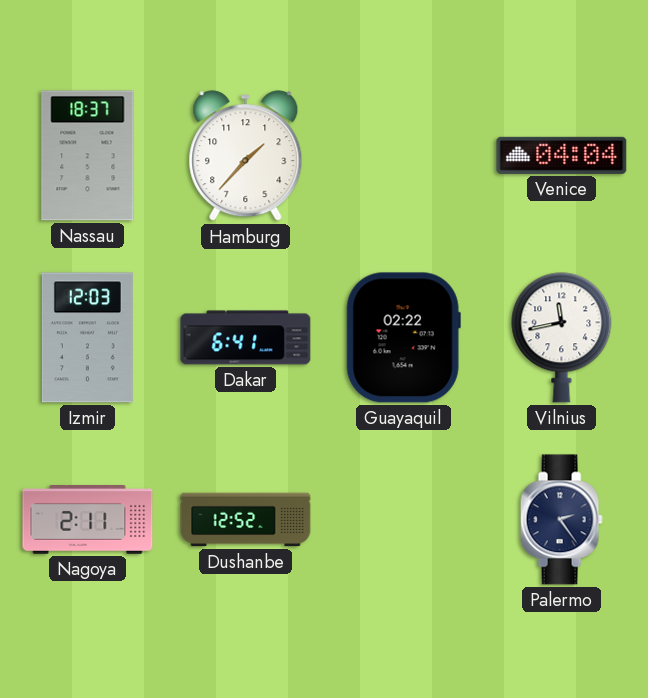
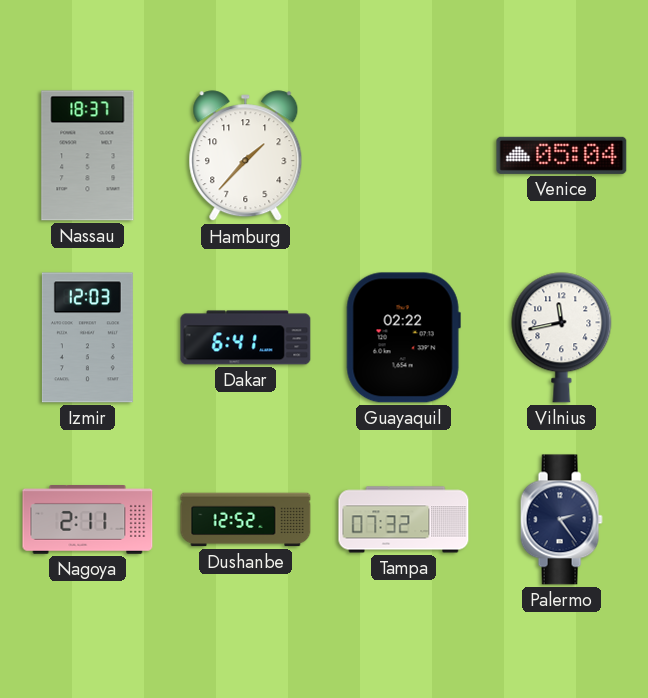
Venice: 04:04 -> 05:04
Tampa: none -> 07:32
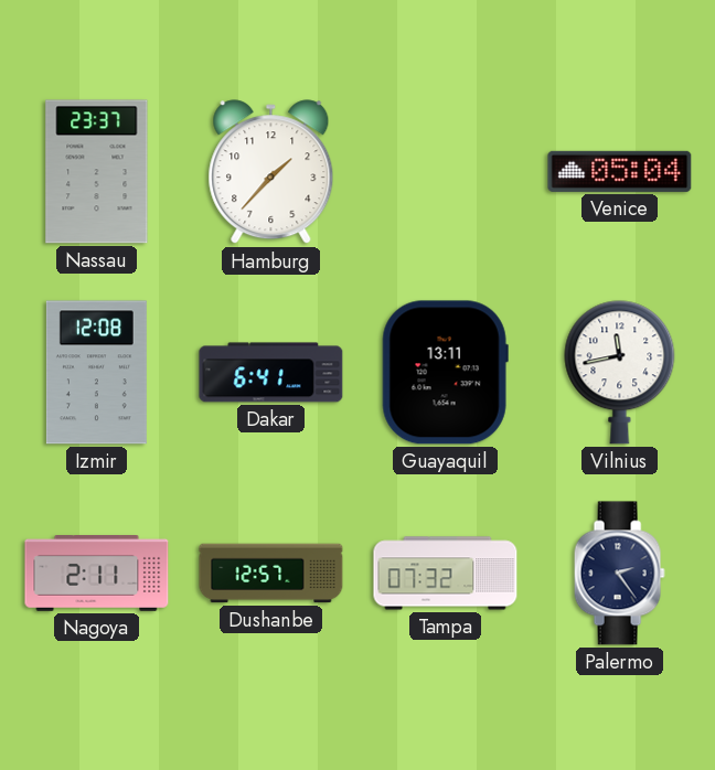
Nassau: 18:37 -> 23:37
Izmir: 12:03 -> 12:08
Guayaquil: 02:22 -> 13:11
Dushanbe: 12:52 -> 12:57
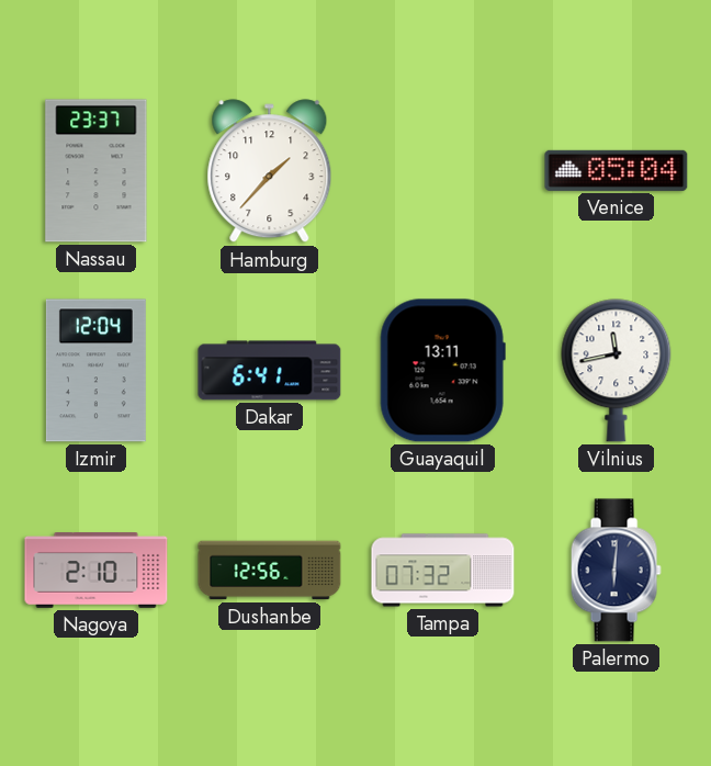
Izmir: 12:08 -> 12:04
Nagoya: 2:11 -> 2:10
Dushanbe: 12:57 -> 12:56
Palermo: 2:24 -> 6:01
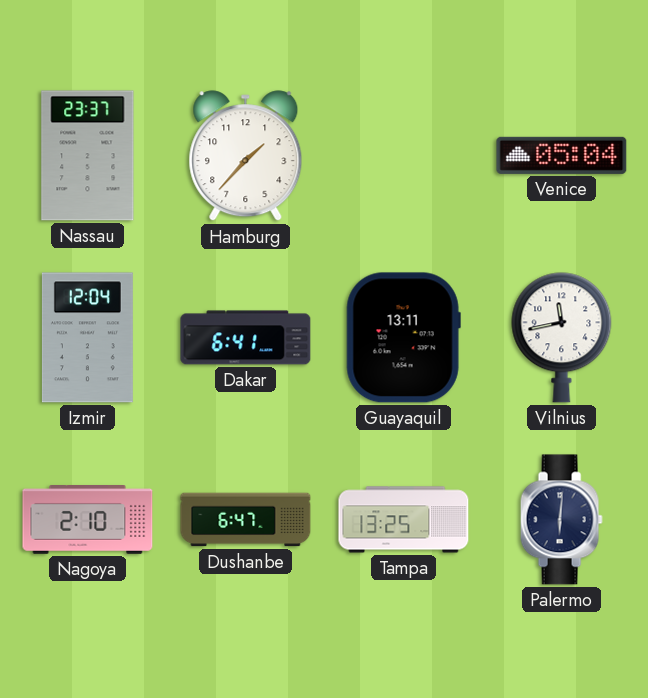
Dushanbe: 12:56 -> 6:47
Tampa: 07:32 -> 13:25
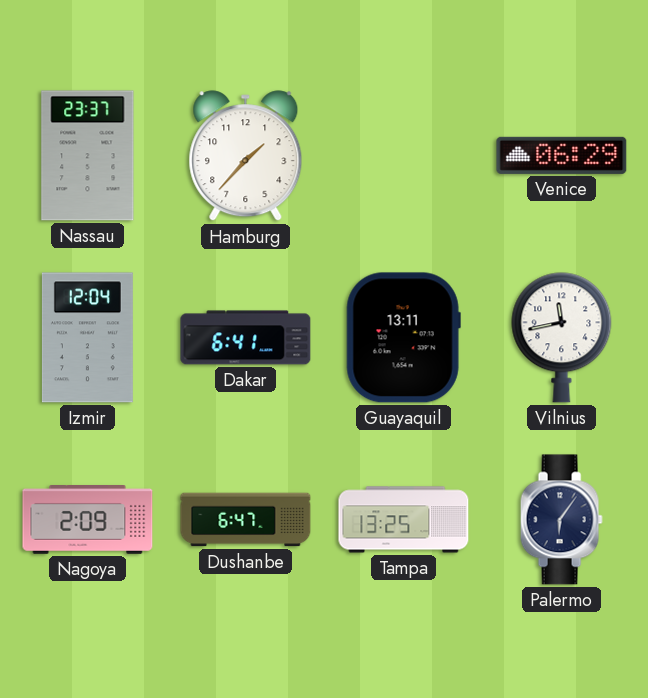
Venice: 05:04 -> 06:29
Nagoya: 2:10 -> 2:09
Palermo: 6:01 -> 6:06
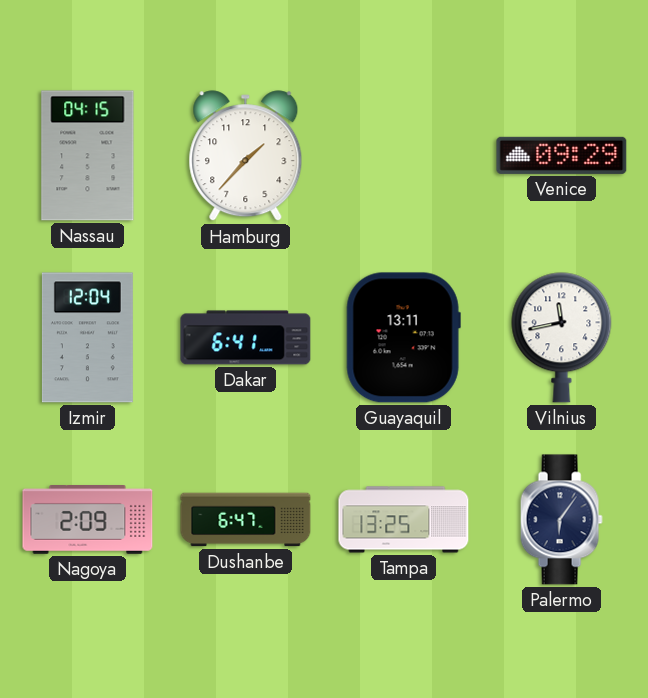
Nassau: 23:37 -> 04:15
Venice: 06:29 -> 09:29
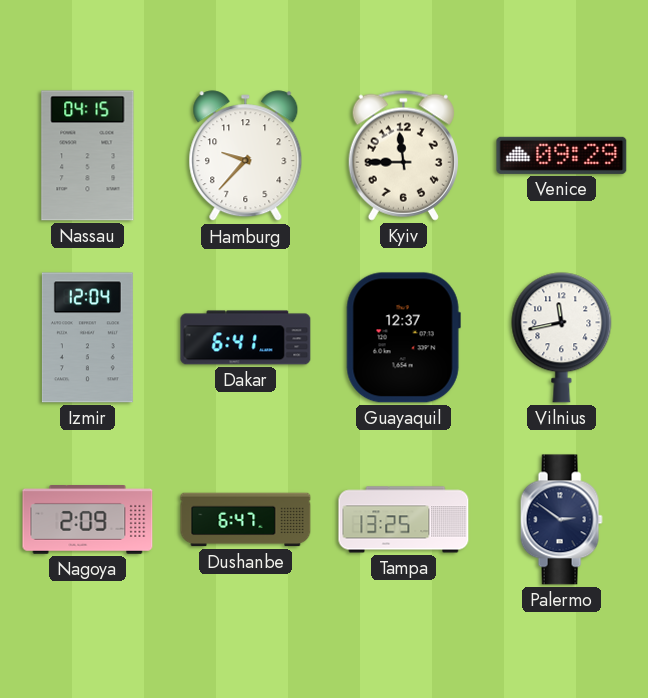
Hamburg: 1:37 -> 9:37
Kyiv: none -> 11:45
Guayaquil: 13:11 -> 12:37
Palermo: 6:06 -> 2:51
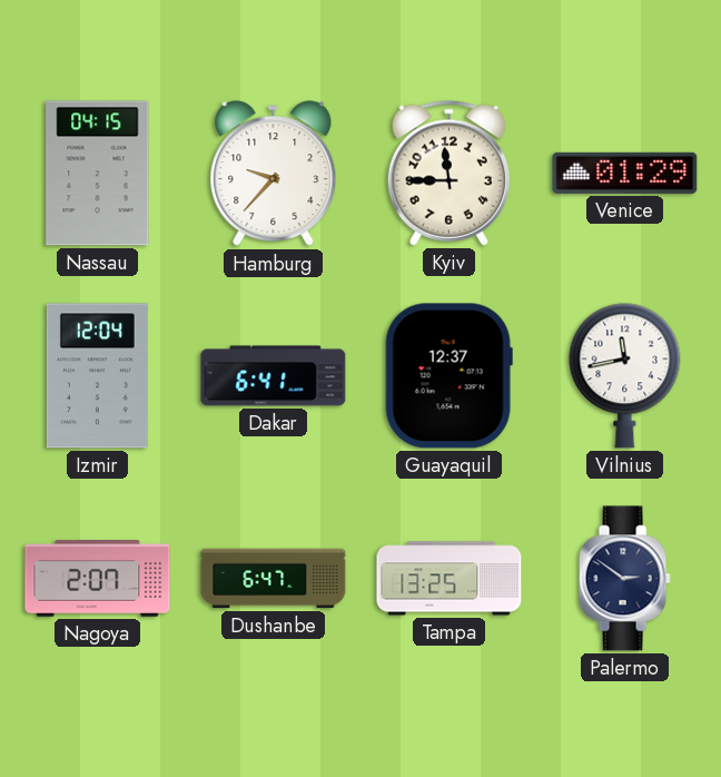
Venice: 09:29 -> 01:29
Nagoya: 2:09 -> 2:07
